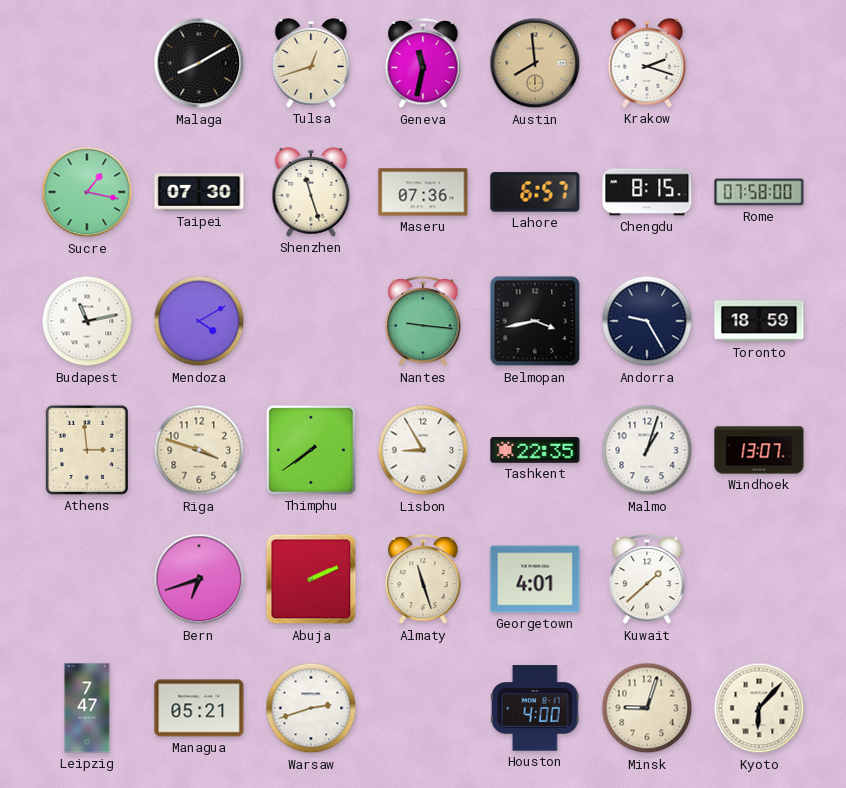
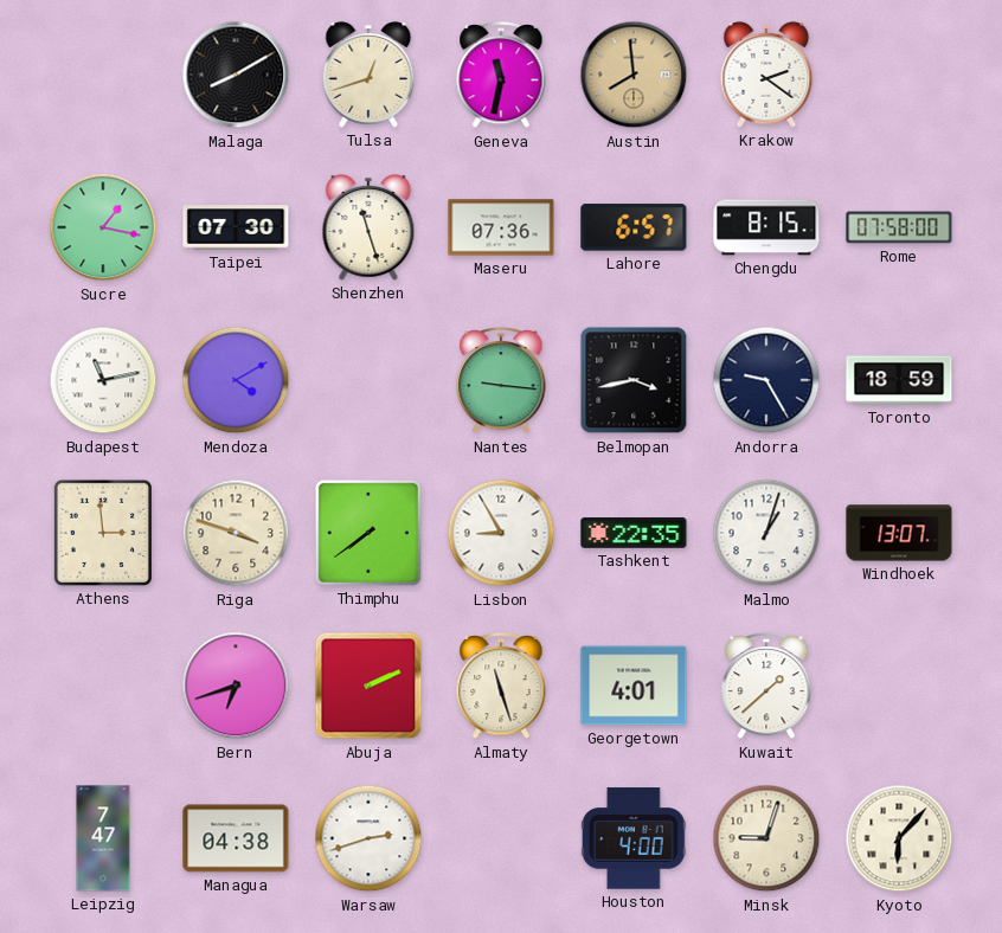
Krakow: 2:18 -> 2:21
Managua: 05:21 -> 04:38
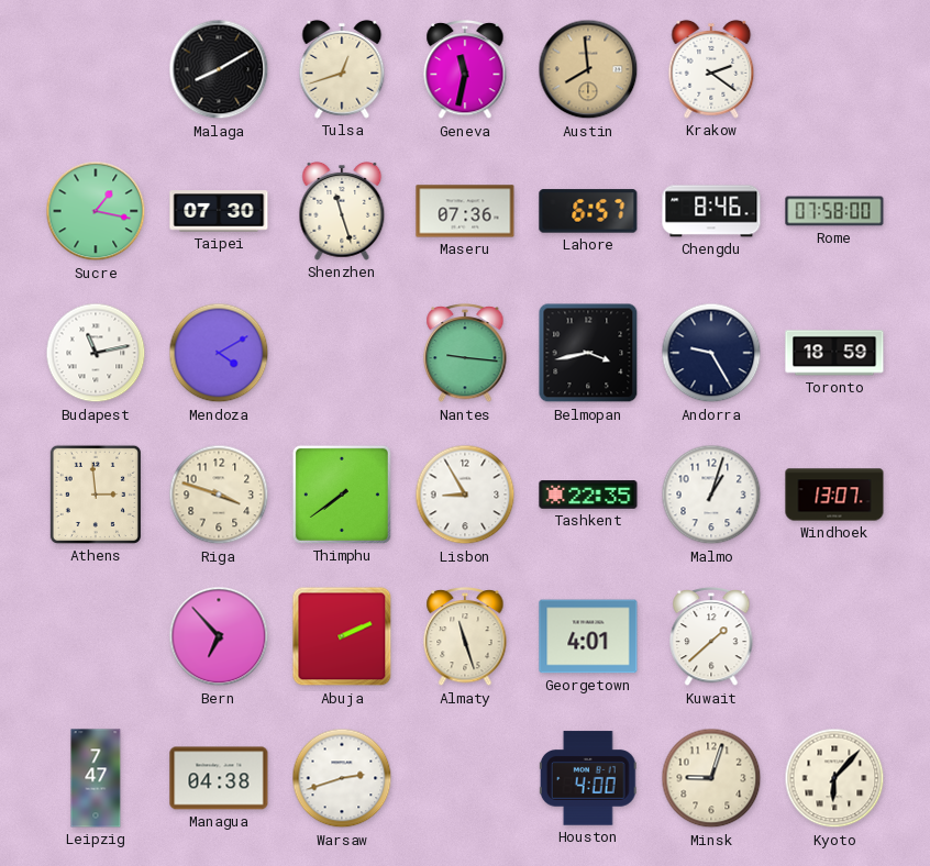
Chengdu: 8:15 -> 8:46
Bern: 6:42 -> 6:53
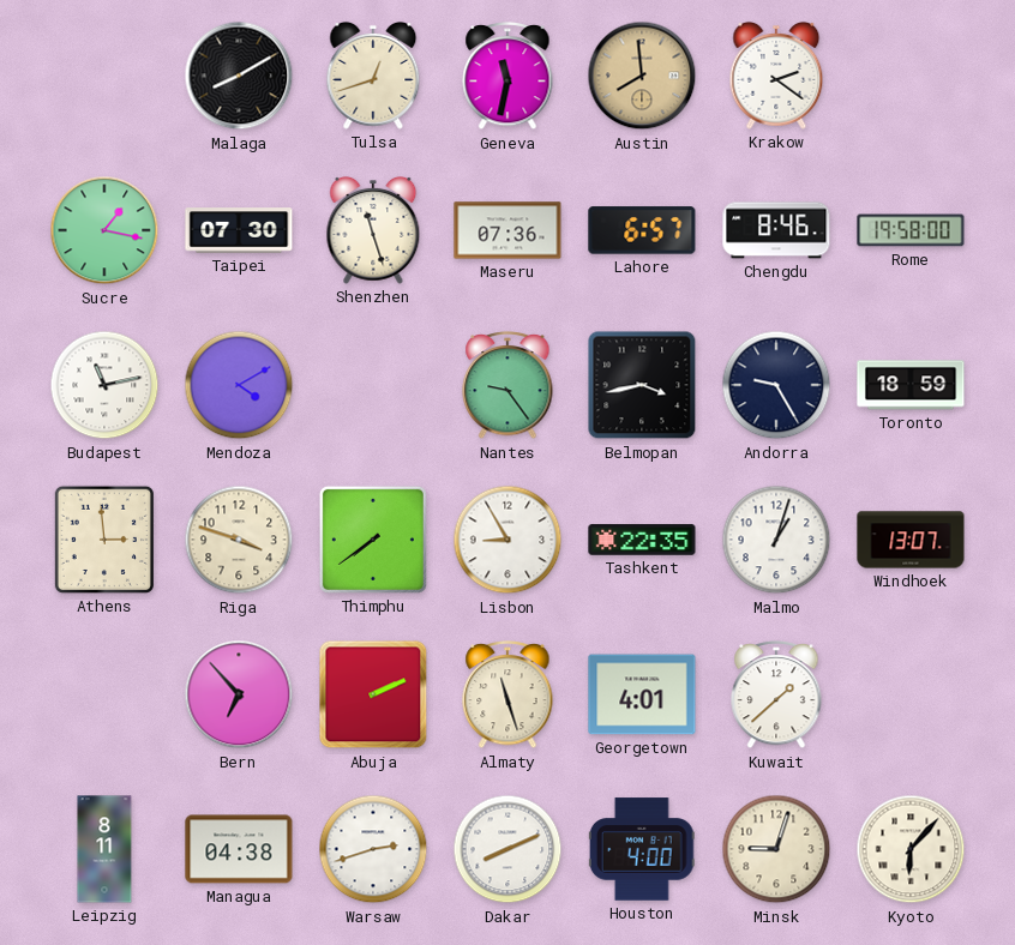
Rome: 07:58 -> 19:58
Nantes: 9:16 -> 9:24
Leipzig: 7:47 -> 8:11
Dakar: none -> 8:11
